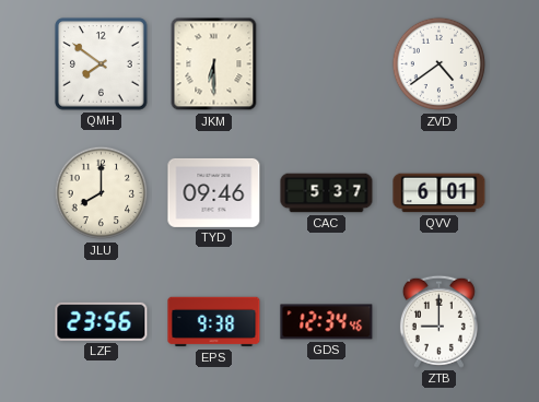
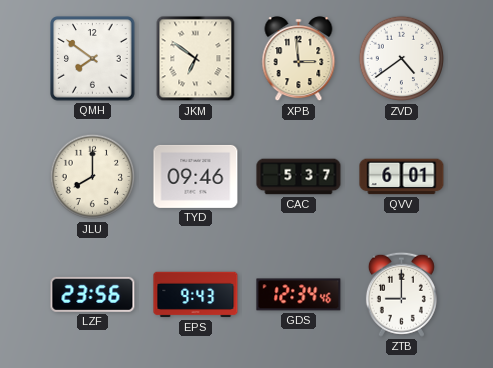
JKM: 6:30 -> 6:51
XPB: none -> 2:59
EPS: 9:38 -> 9:43
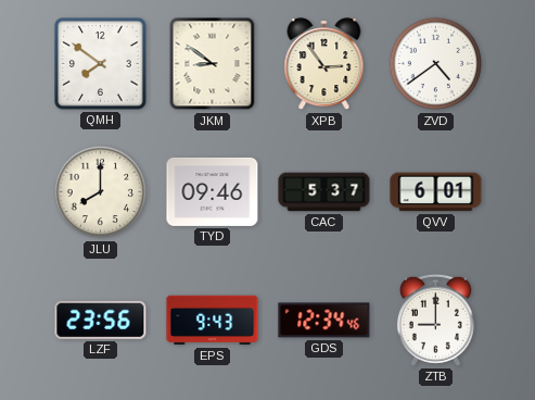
JKM: 6:51 -> 8:51
XPB: 2:59 -> 2:54
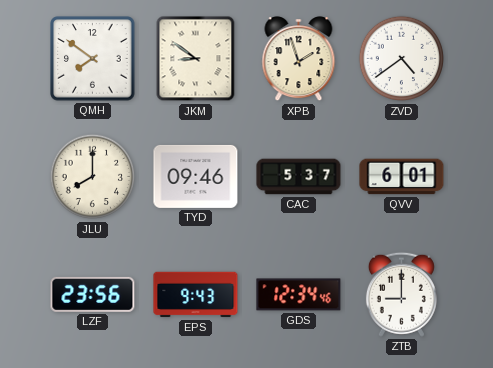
XPB: 2:54 -> 1:57
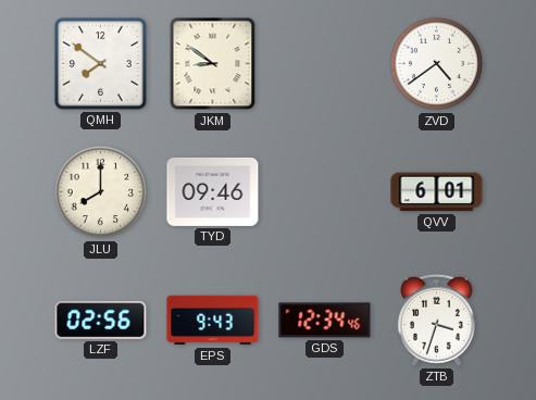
XPB: 1:57 -> none
CAC: 5:37 -> none
LZF: 23:56 -> 02:56
ZTB: 9:00 -> 3:33
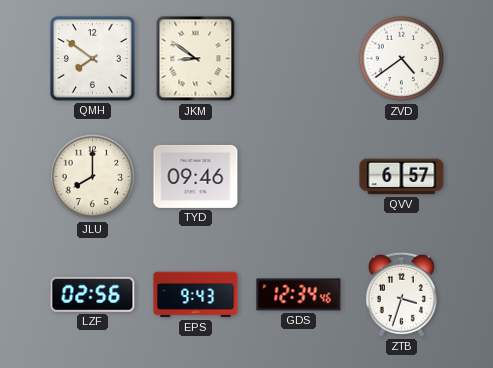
QVV: 6:01 -> 6:57
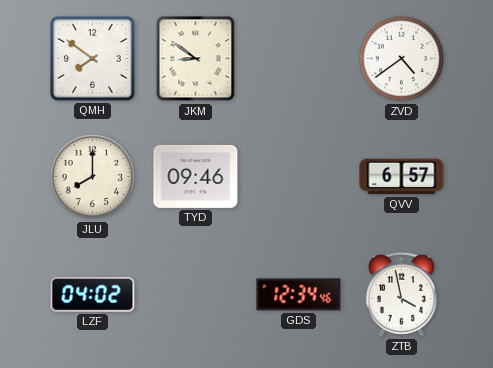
LZF: 02:56 -> 04:02
EPS: 9:43 -> none
ZTB: 3:33 -> 3:58
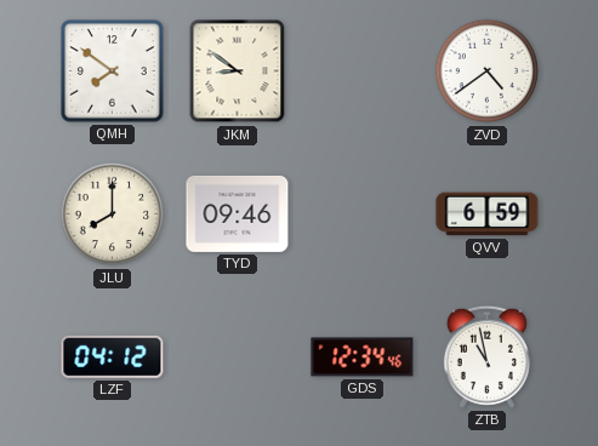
QVV: 6:57 -> 6:59
LZF: 04:02 -> 04:12
ZTB: 3:58 -> 10:58
